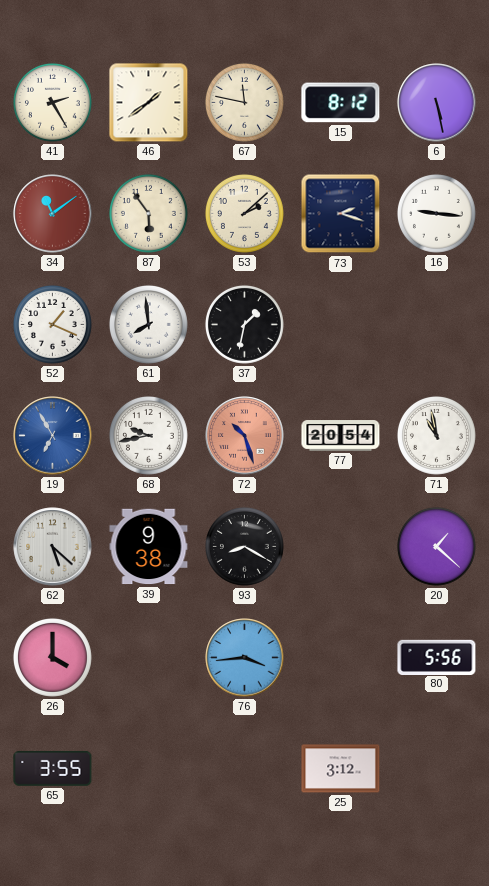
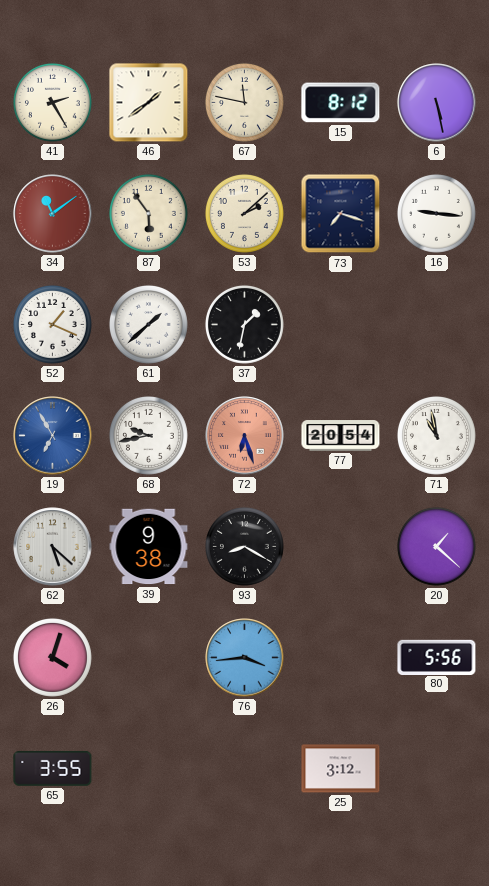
73: 2:18 -> 7:18
61: 7:59 -> 1:38
72: 10:27 -> 6:27
26: 4:00 -> 4:03
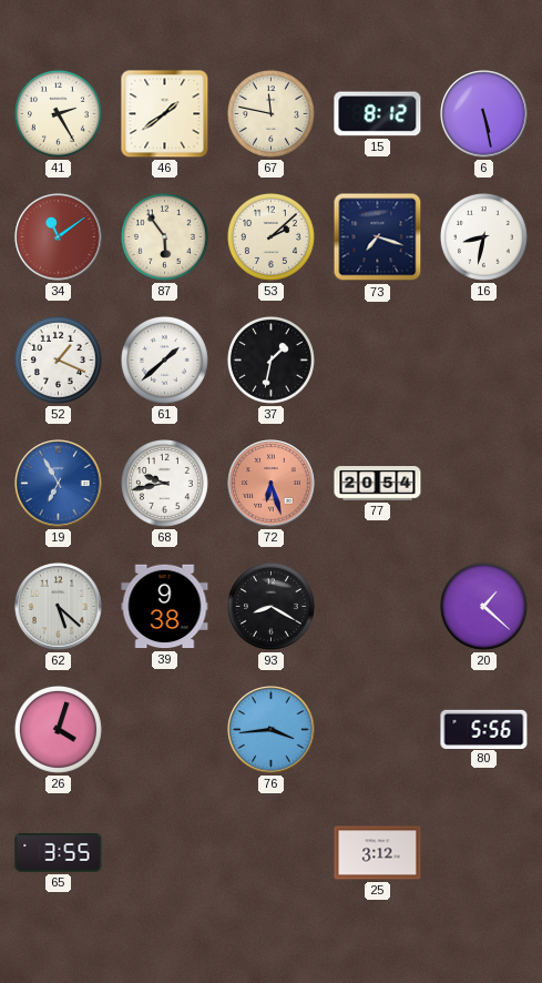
16: 9:16 -> 8:32
71: 10:58 -> none
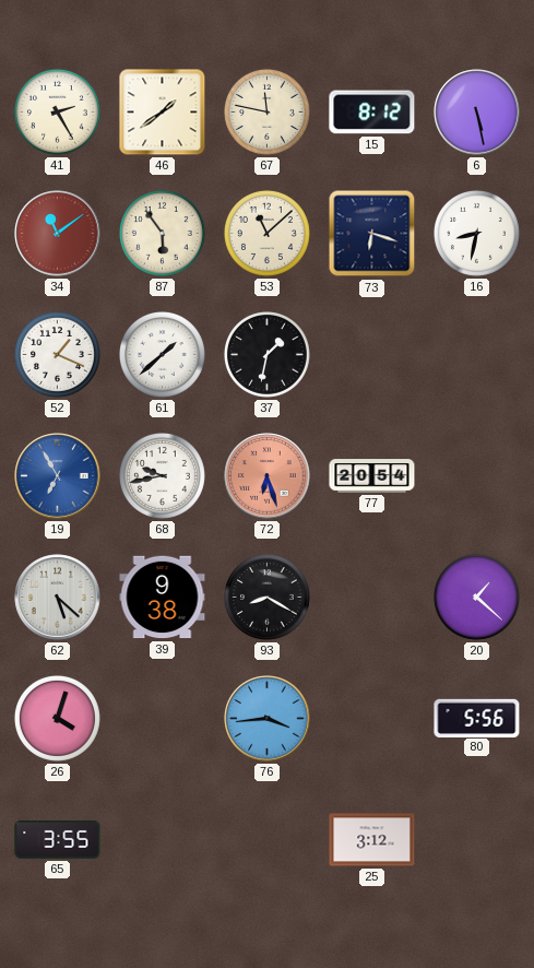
53: 2:08 -> 11:08
73: 7:18 -> 6:18
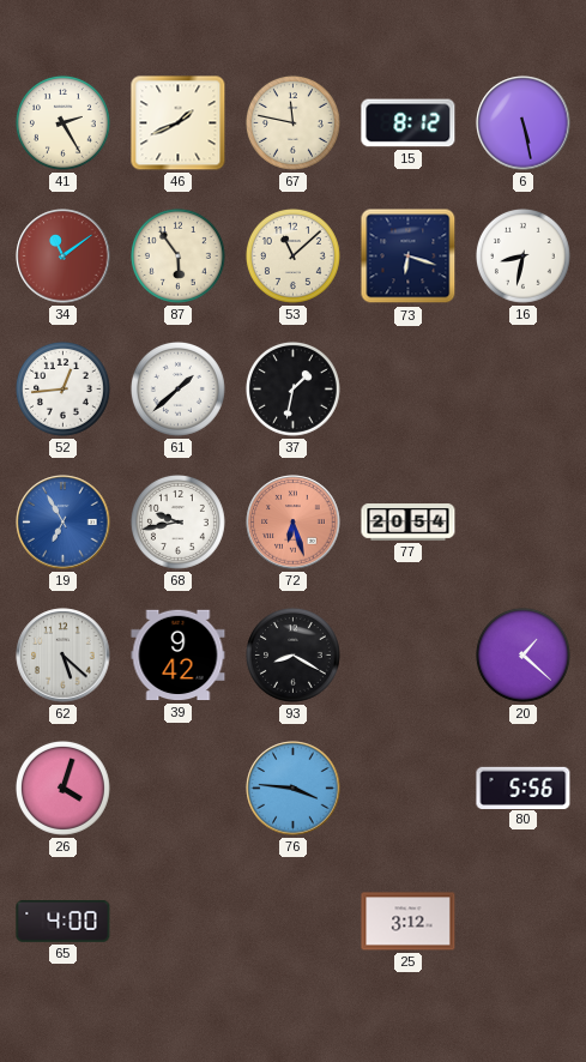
46: 1:39 -> 1:41
52: 1:19 -> 12:44
39: 9:38 -> 9:42
76: 3:44 -> 3:46
65: 3:55 -> 4:00
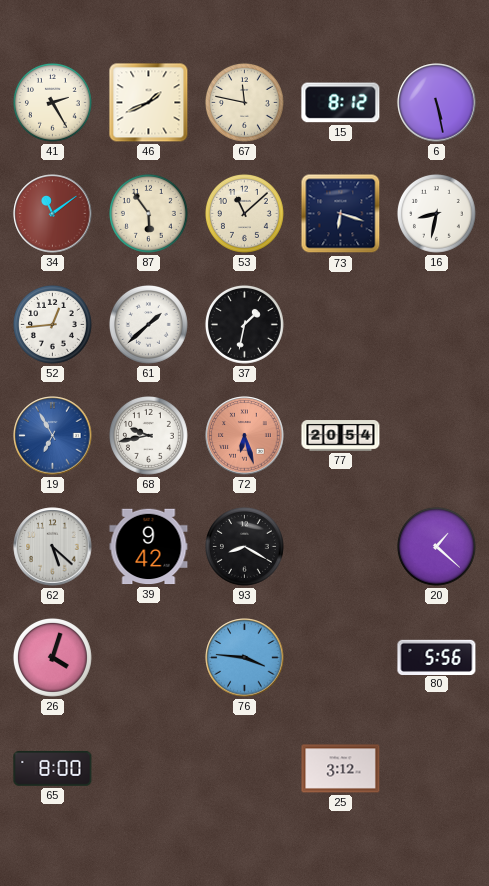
65: 4:00 -> 8:00
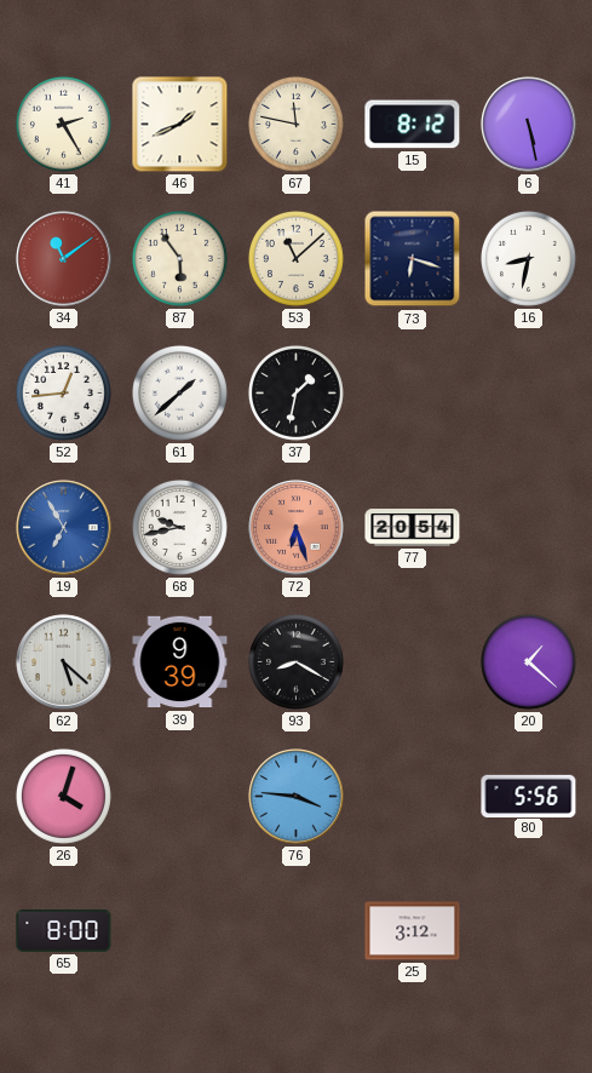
39: 9:42 -> 9:39
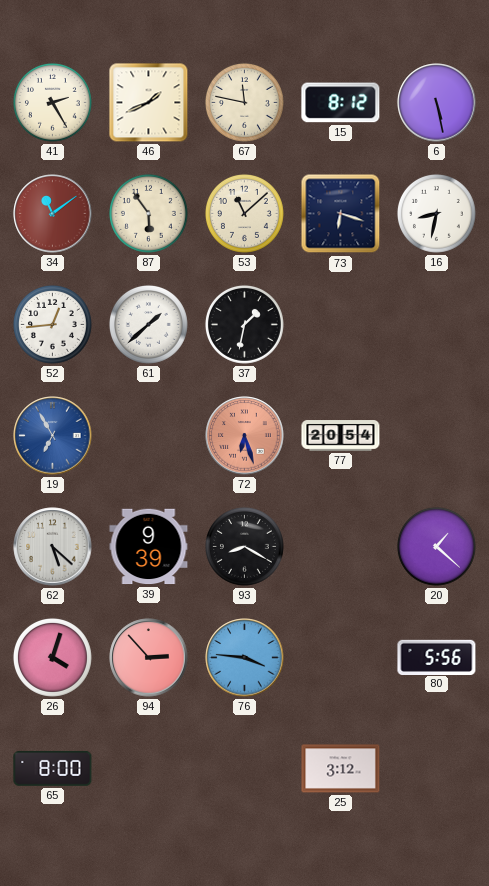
68: 9:43 -> none
94: none -> 2:53
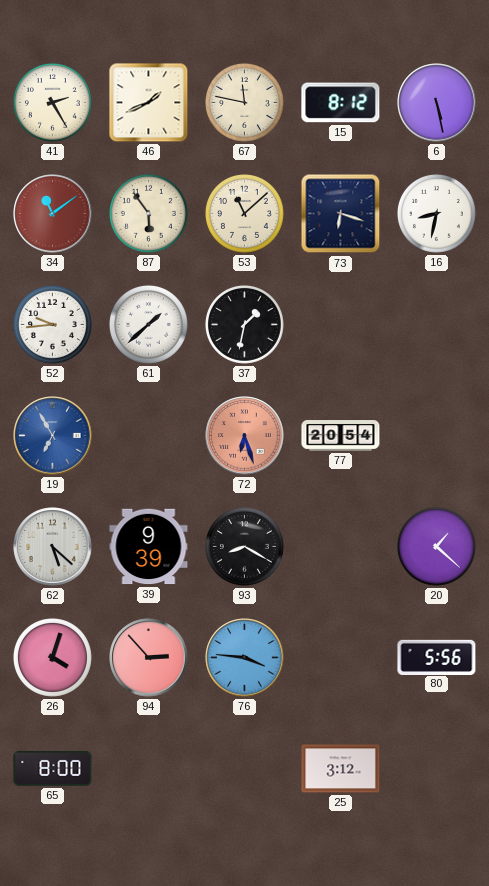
52: 12:44 -> 9:44
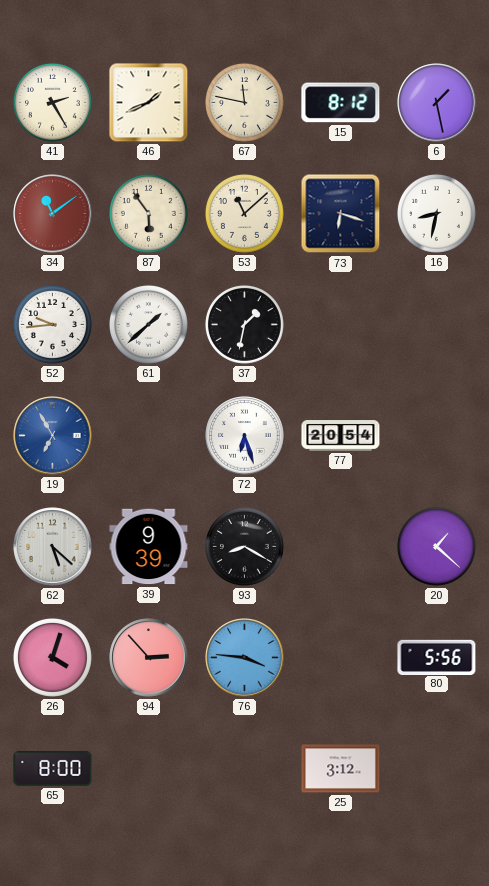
6: 5:28 -> 1:28
72 dial: salmon -> white
